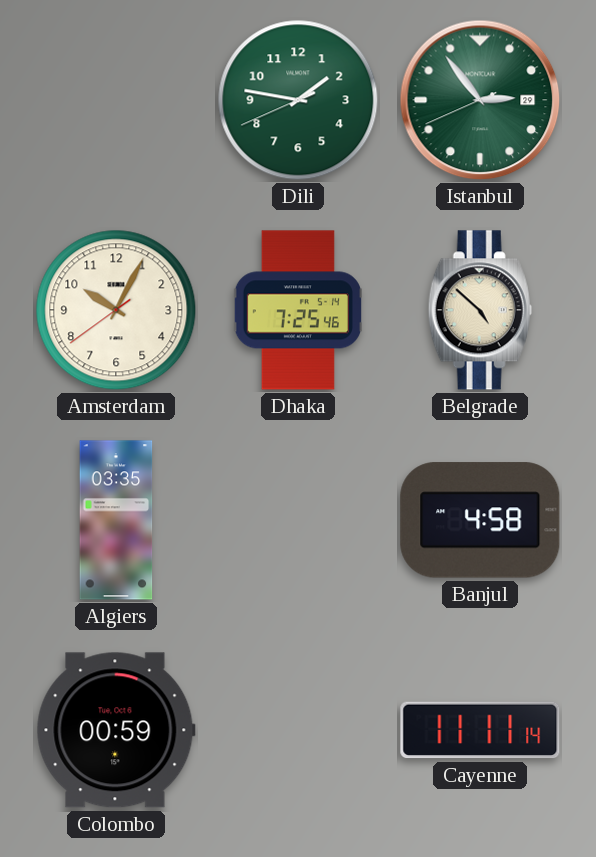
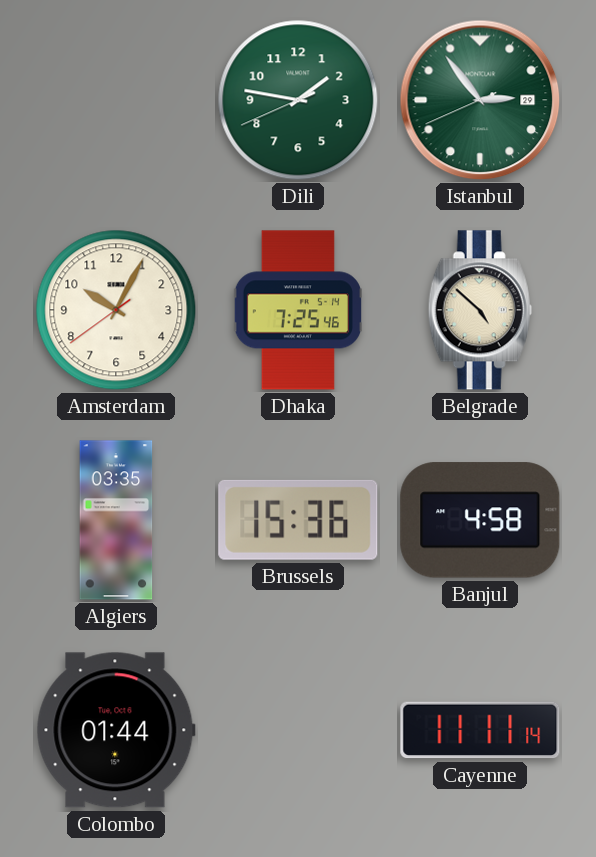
Brussels: none -> 15:36
Colombo: 00:59 -> 01:44
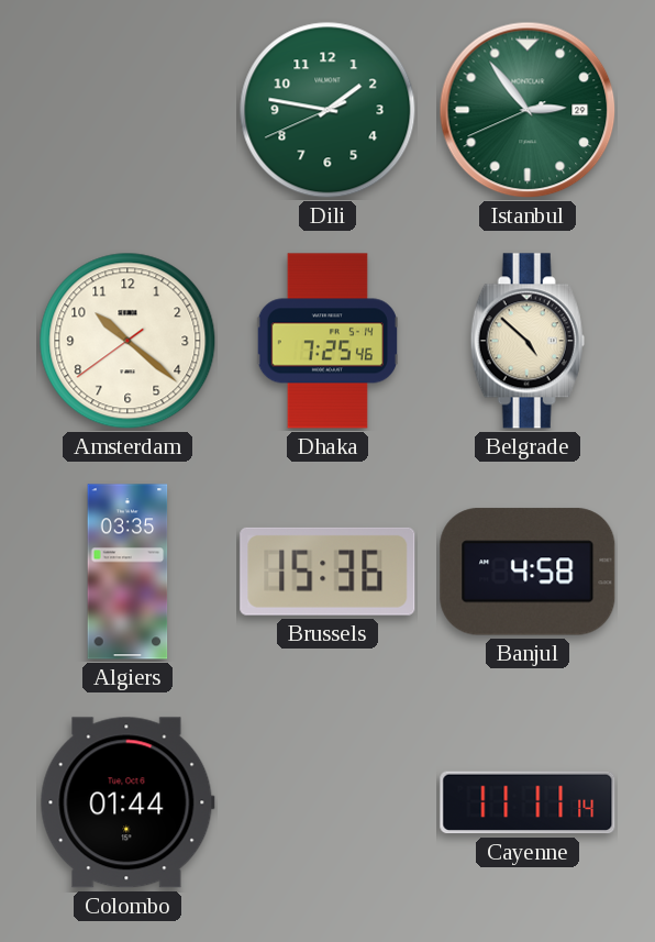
Amsterdam: 10:04 -> 10:21
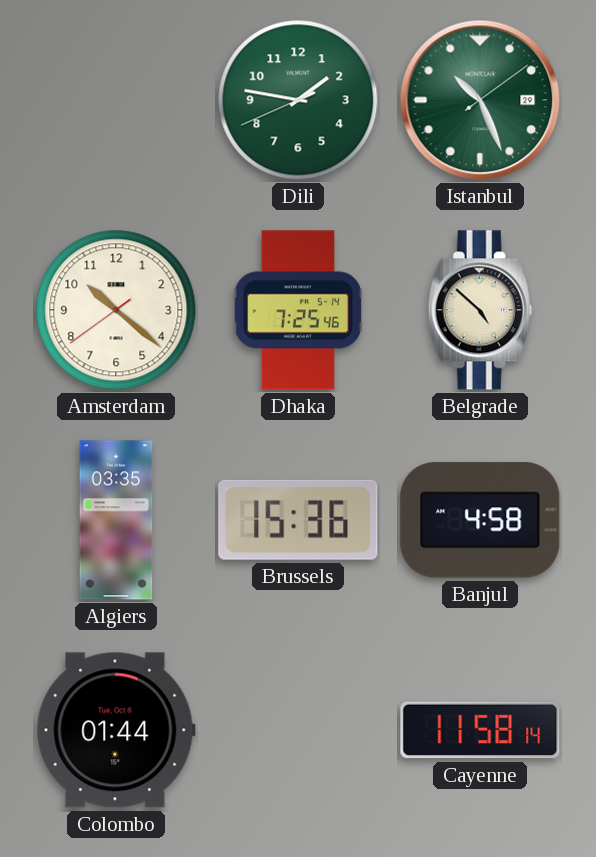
Istanbul: 2:53 -> 10:26
Cayenne: 11:11 -> 11:58
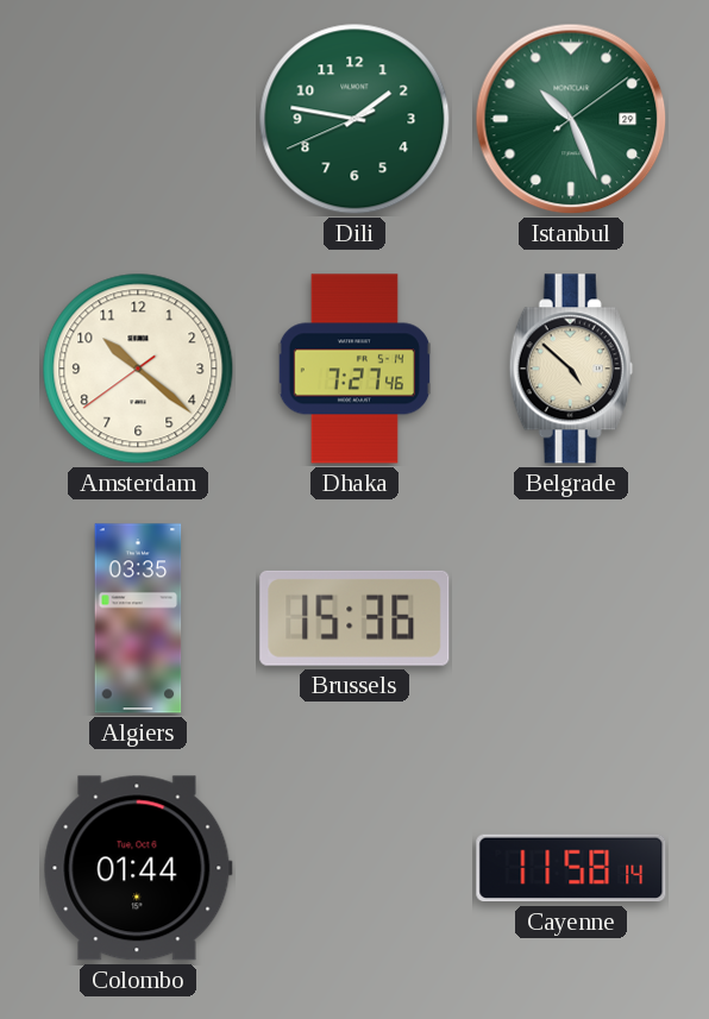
Dhaka: 7:25 -> 7:27
Banjul: 4:58 -> none
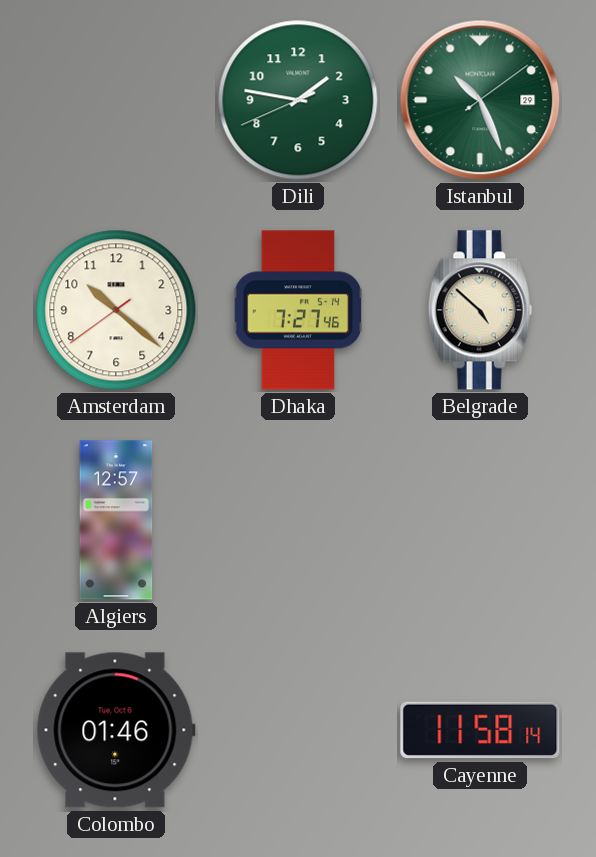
Algiers: 03:35 -> 12:57
Brussels: 15:36 -> none
Colombo: 01:44 -> 01:46
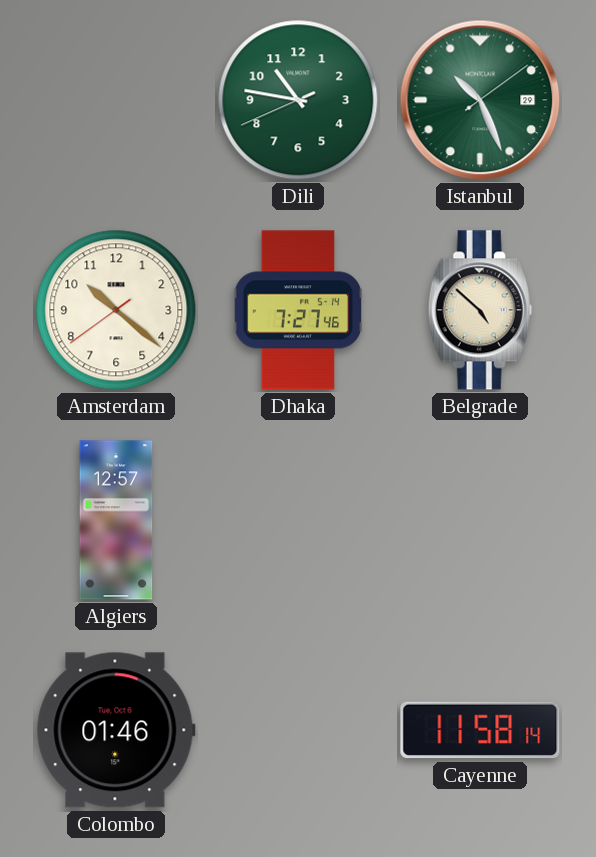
Dili: 1:46 -> 10:46
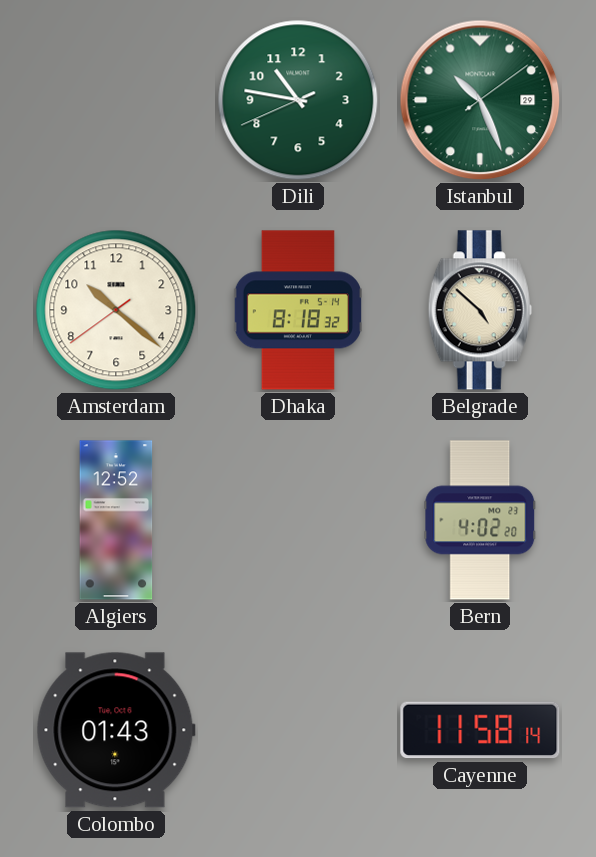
Dhaka: 7:27 -> 8:18
Algiers: 12:57 -> 12:52
Bern: none -> 4:02
Colombo: 01:46 -> 01:43
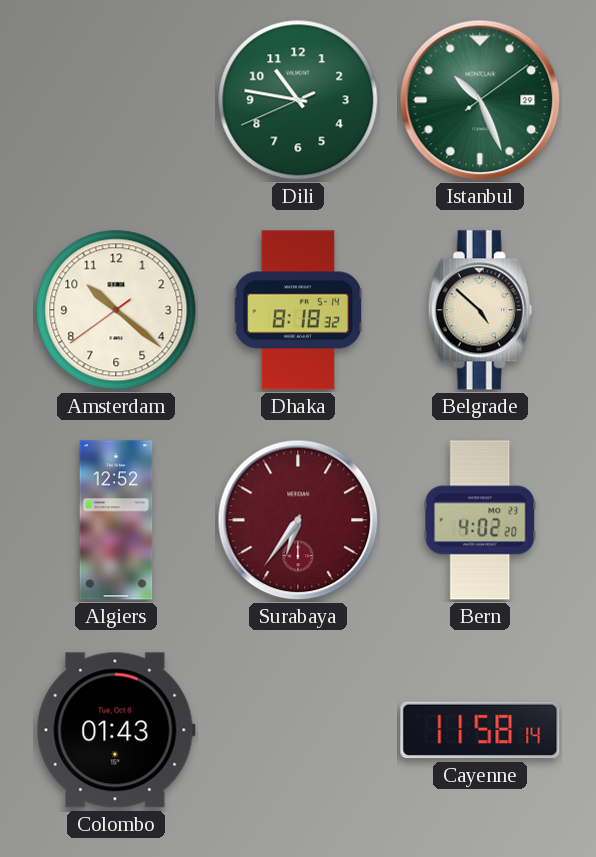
Surabaya: none -> 6:36
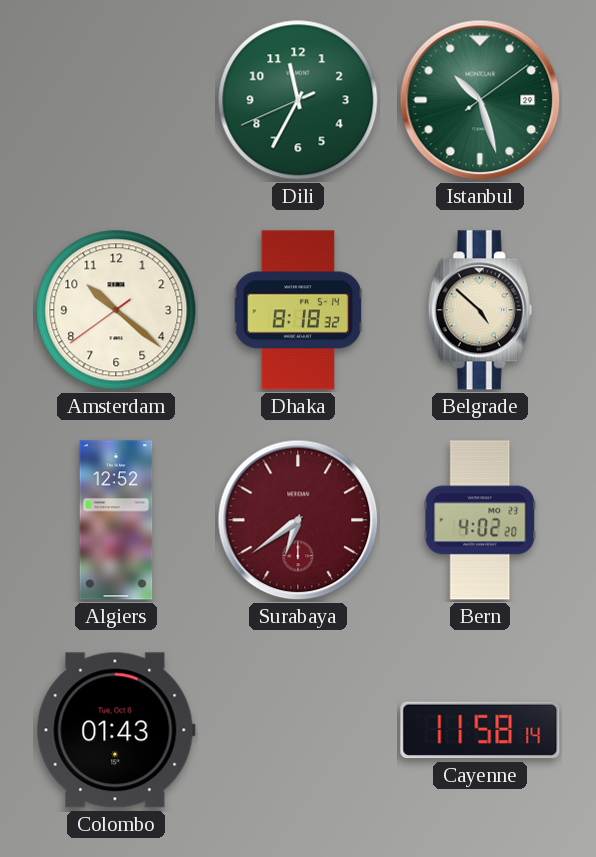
Dili: 10:46 -> 11:34
Istanbul: 10:26 -> 10:27
Surabaya: 6:36 -> 6:39
